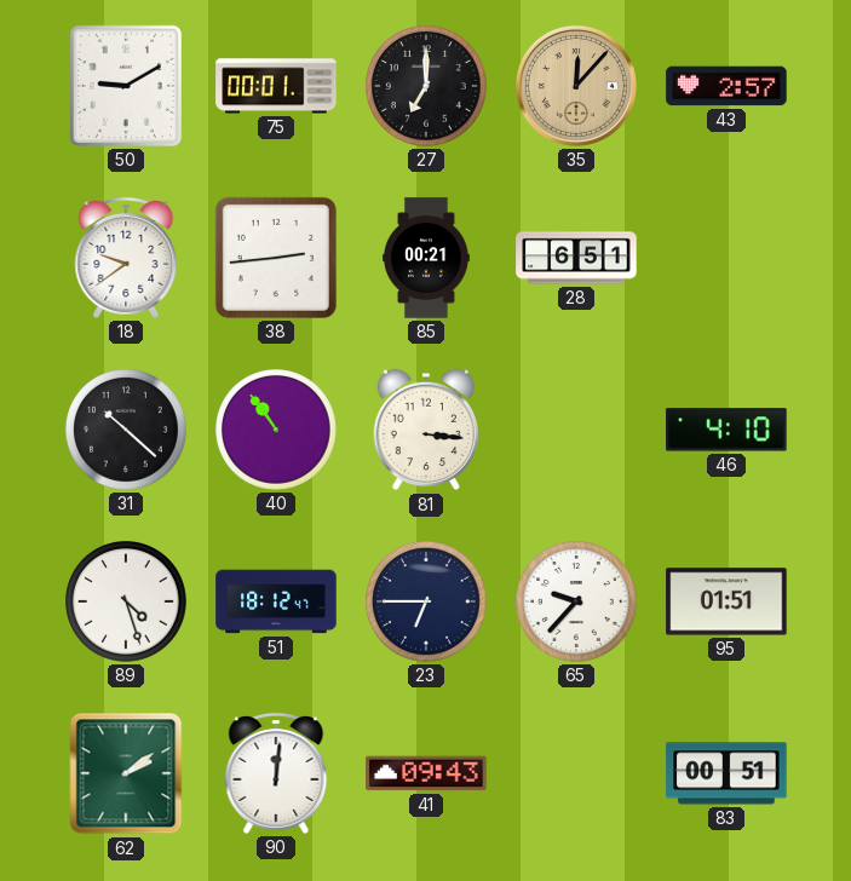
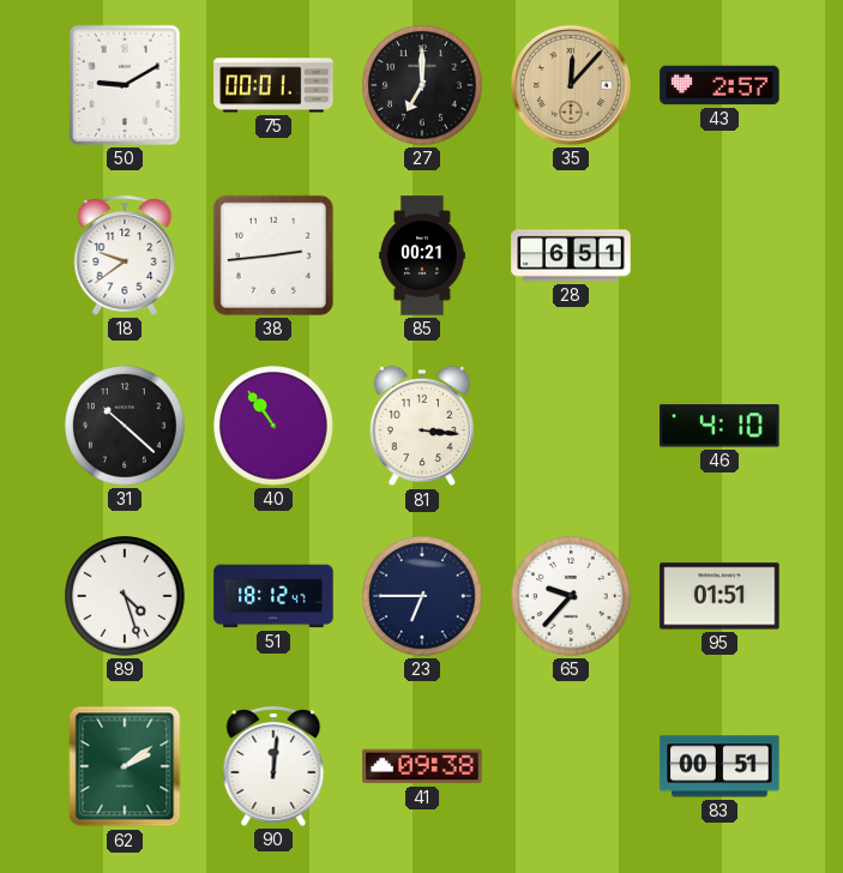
41: 09:43 -> 09:38
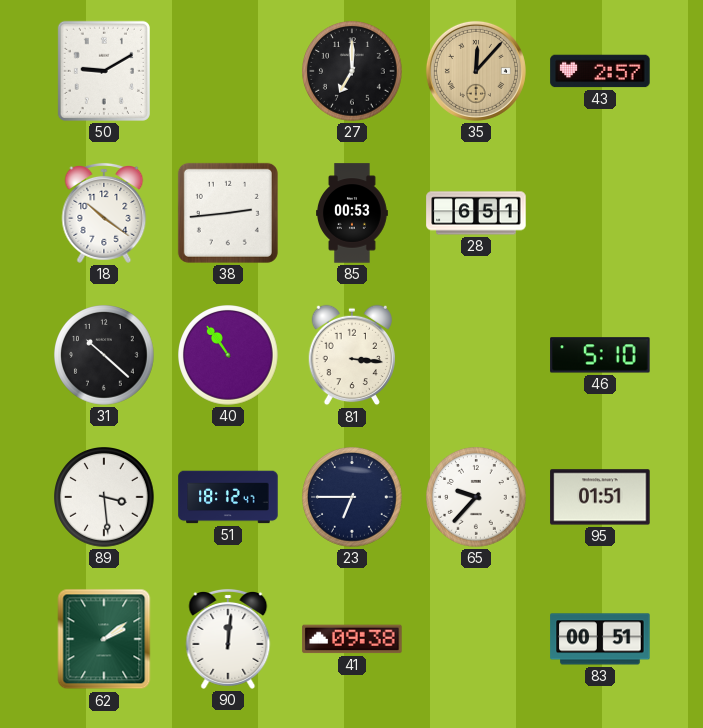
75: 00:01 -> none
18: 9:39 -> 10:21
85: 00:21 -> 00:53
46: 4:10 -> 5:10
89: 4:27 -> 3:29
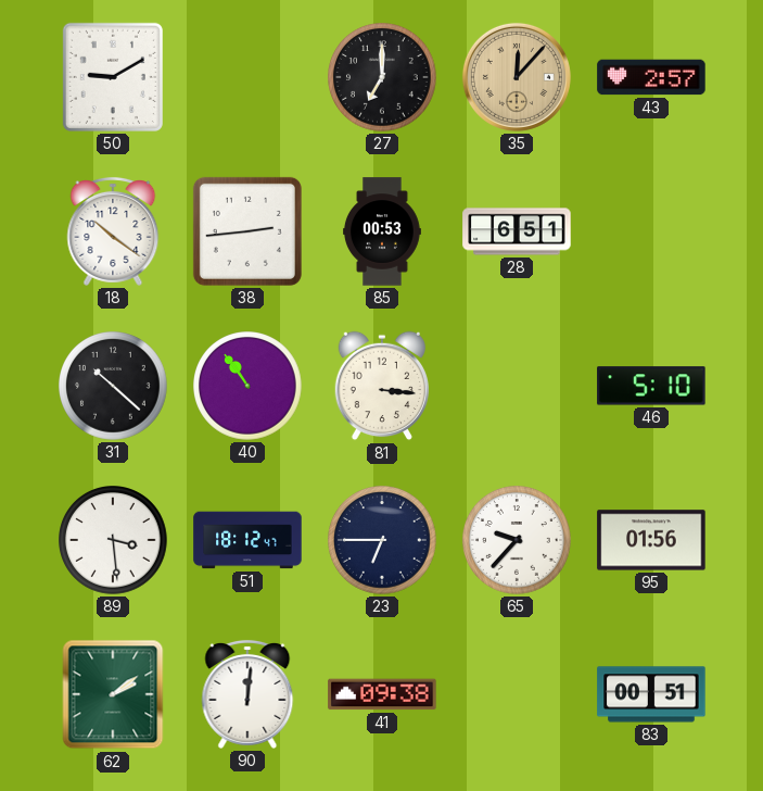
95: 01:51 -> 01:56
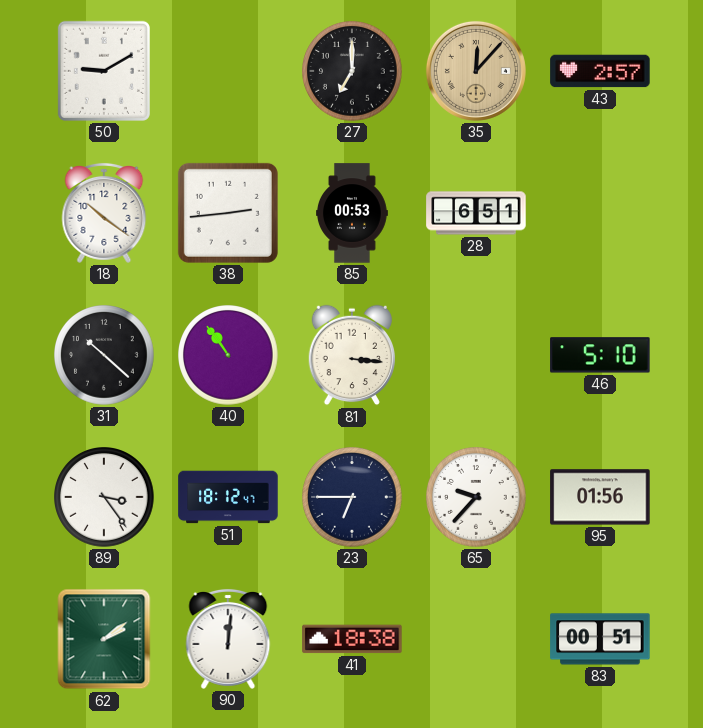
89: 3:29 -> 3:24
41: 09:38 -> 18:38
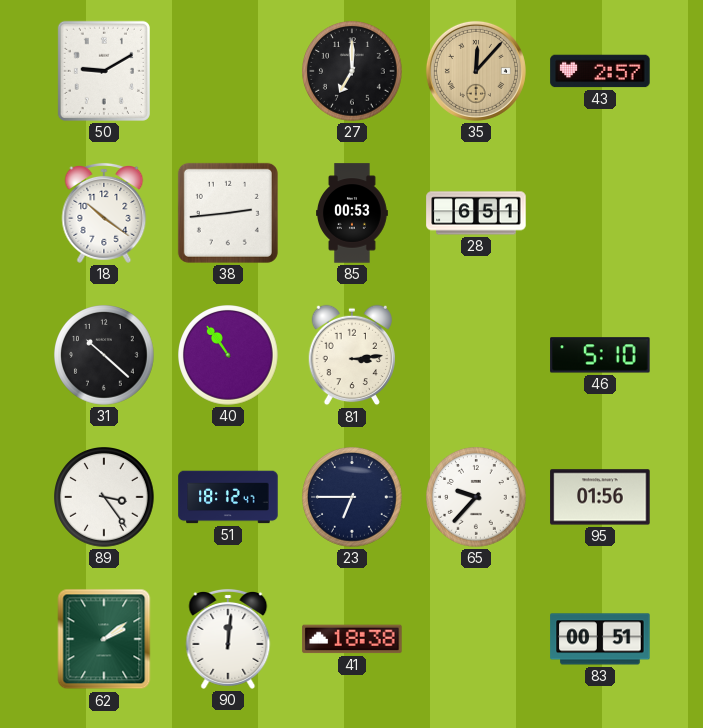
81: 3:16 -> 3:14
